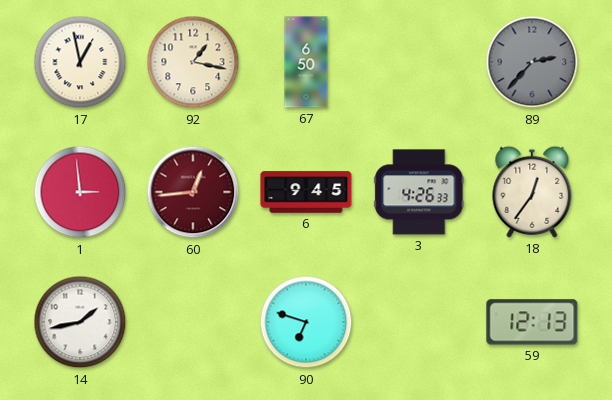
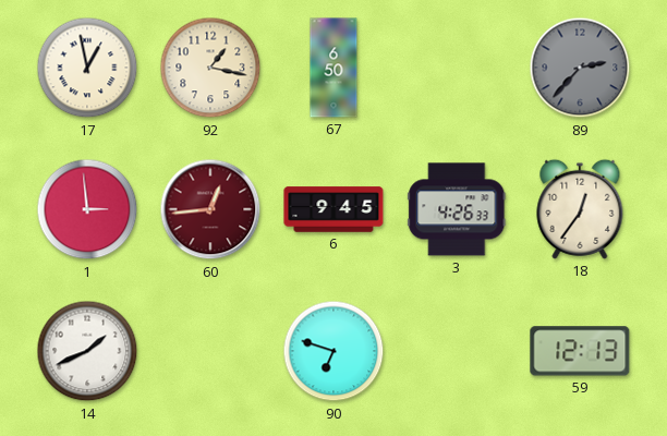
14: 1:43 -> 1:41
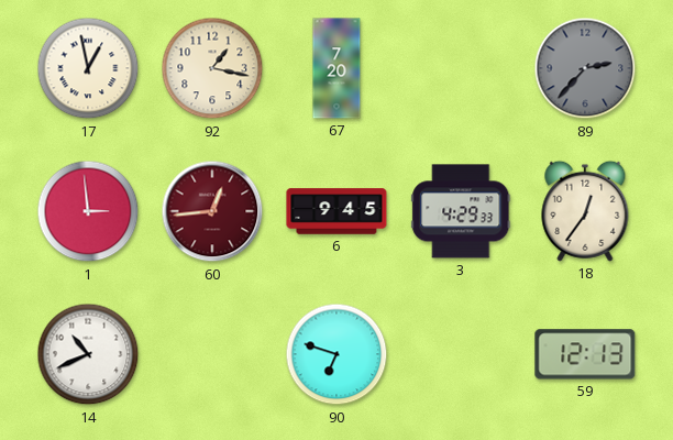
67: 6:50 -> 7:20
3: 4:26 -> 4:29
14: 1:41 -> 10:41
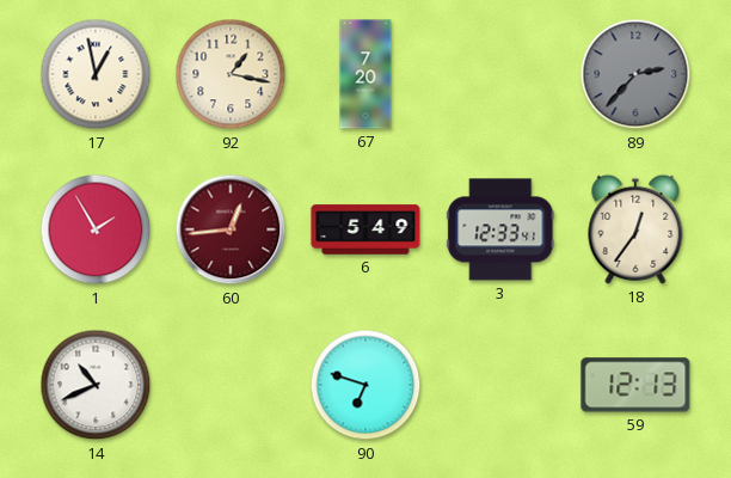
1: 2:59 -> 1:55
6: 9:45 -> 5:49
3: 4:29 -> 12:33
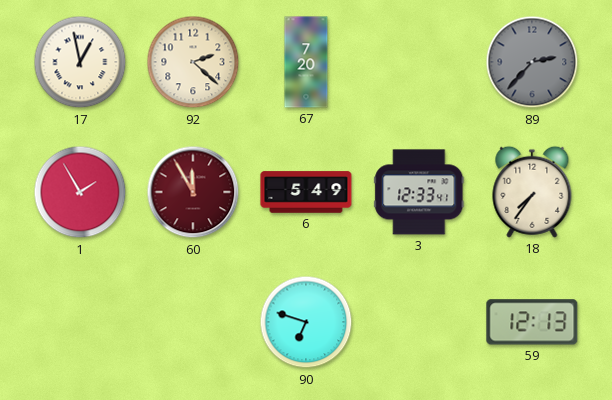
92: 1:17 -> 2:22
60: 12:44 -> 11:55
18: 12:36 -> 7:36
14: 10:41 -> none
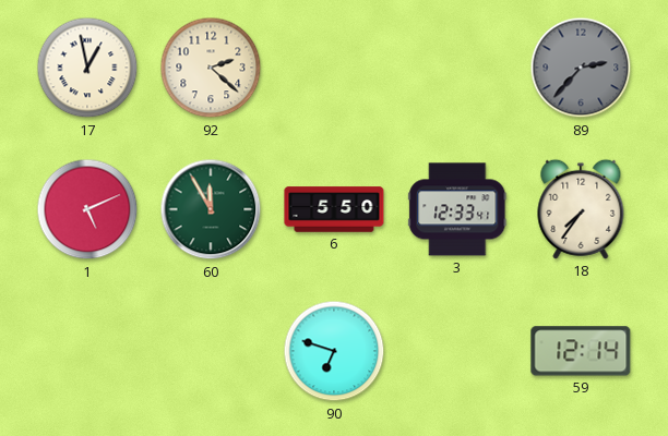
67: 7:20 -> none
1: 1:55 -> 5:11
60 dial: burgundy -> green
6: 5:49 -> 5:50
59: 12:13 -> 12:14
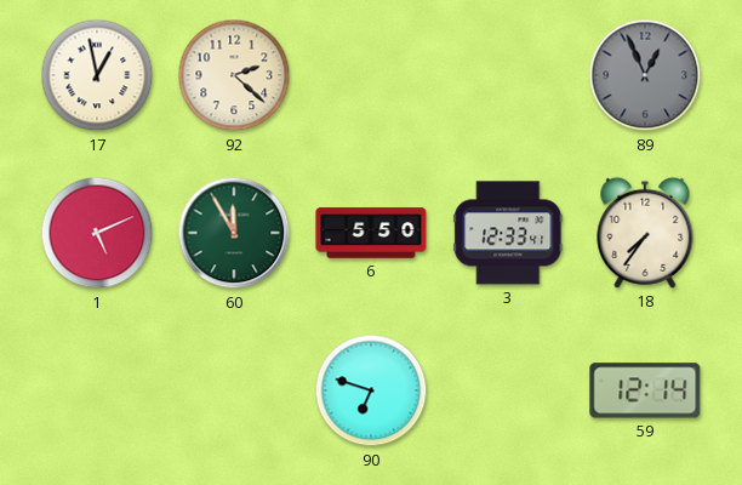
89: 2:37 -> 12:56
